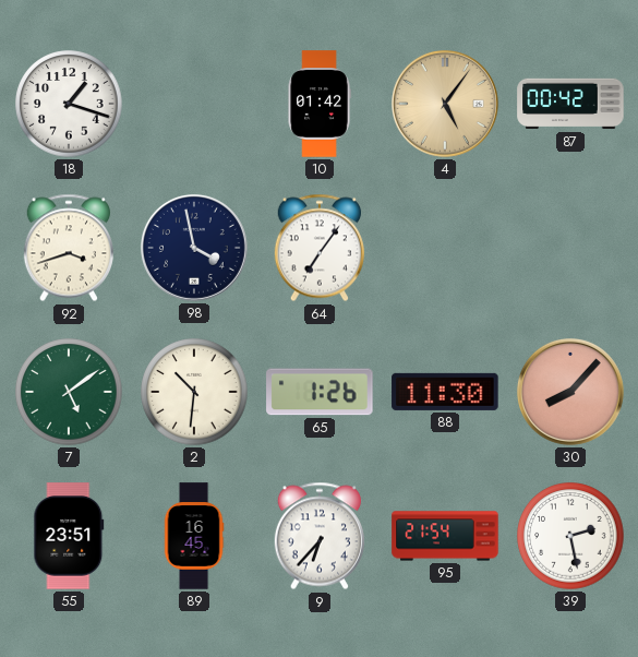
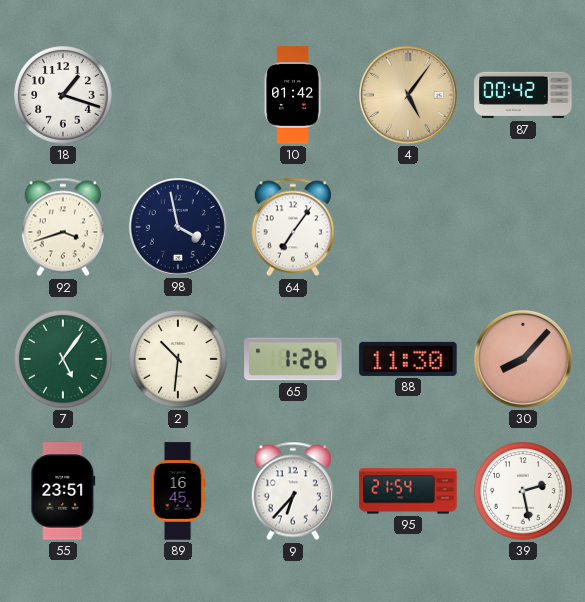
7: 5:09 -> 5:06
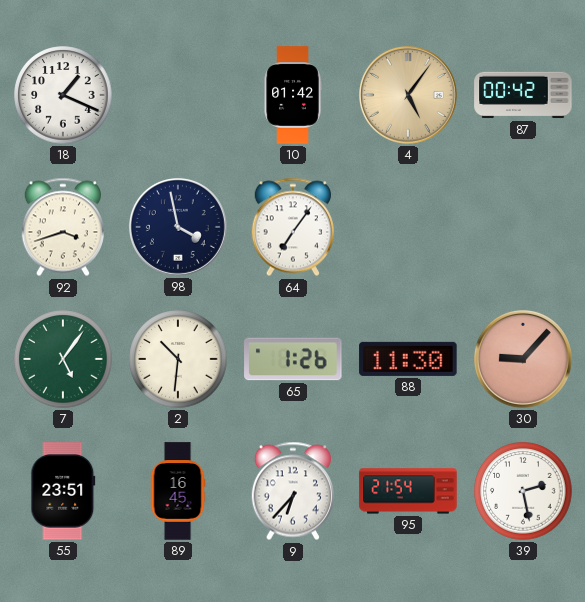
18: 1:18 -> 1:19
30: 8:07 -> 9:07
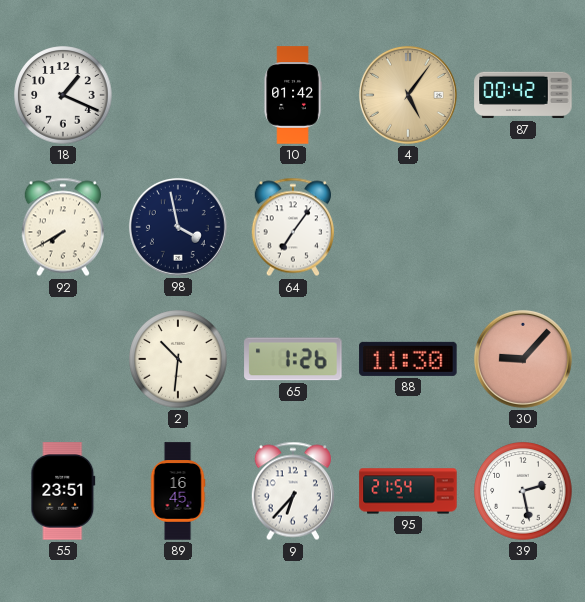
92: 3:42 -> 7:40
7: 5:06 -> none
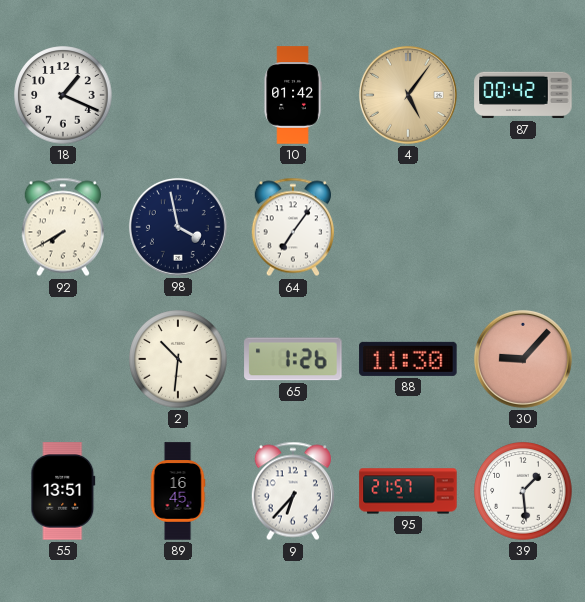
55: 23:51 -> 13:51
95: 21:54 -> 21:57
39: 2:28 -> 1:29
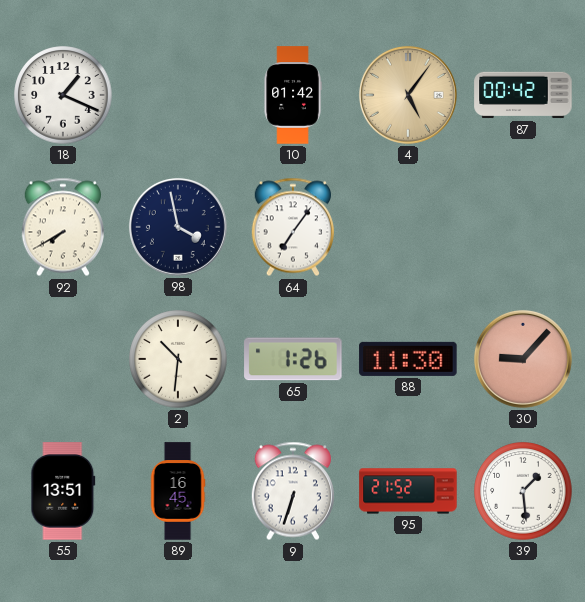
9: 6:37 -> 6:33
95: 21:57 -> 21:52
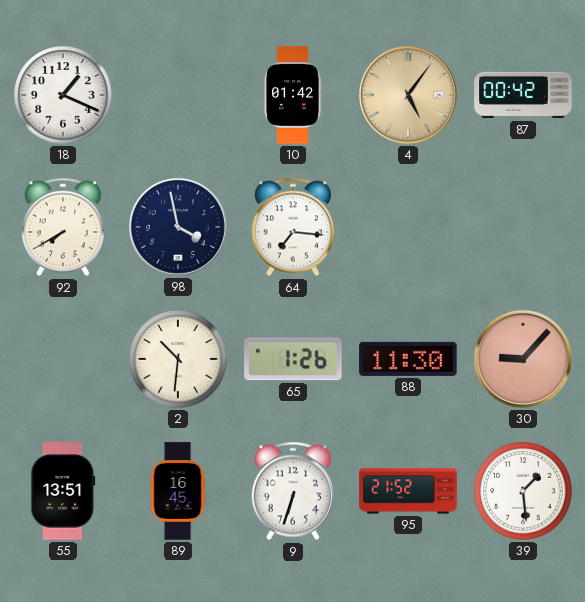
64: 7:06 -> 7:16
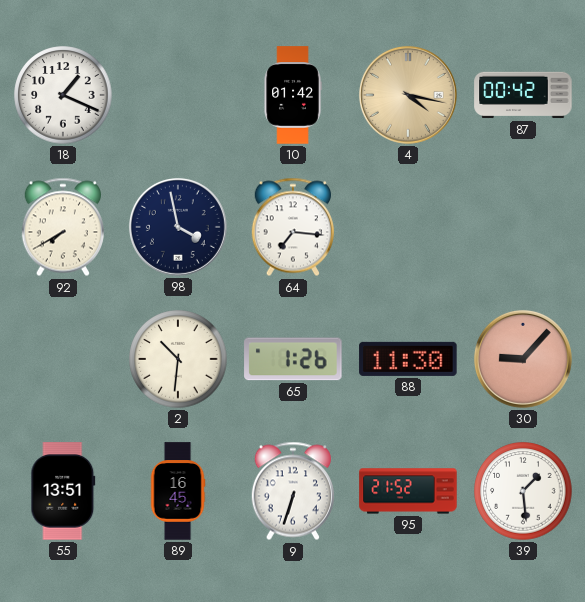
4: 5:06 -> 4:17
